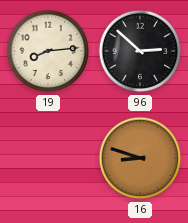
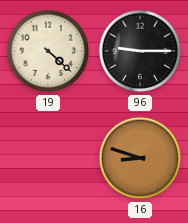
19: 8:14 -> 4:22
96: 2:52 -> 9:15
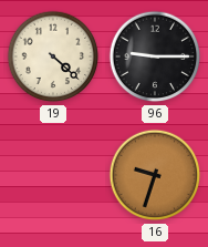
16: 8:48 -> 9:33
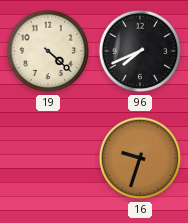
96: 9:15 -> 7:41
